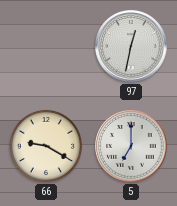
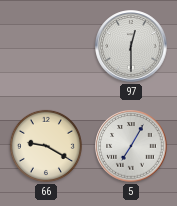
97: 12:32 -> 12:30
5: 7:00 -> 7:05
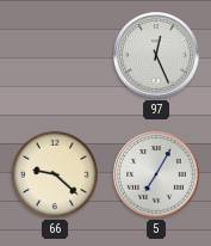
97: 12:30 -> 12:26
66: 9:20 -> 9:22
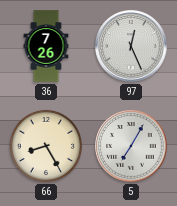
36: none -> 7:26
66: 9:22 -> 8:25
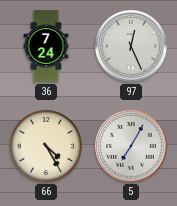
36: 7:26 -> 7:24
66: 8:25 -> 4:25
